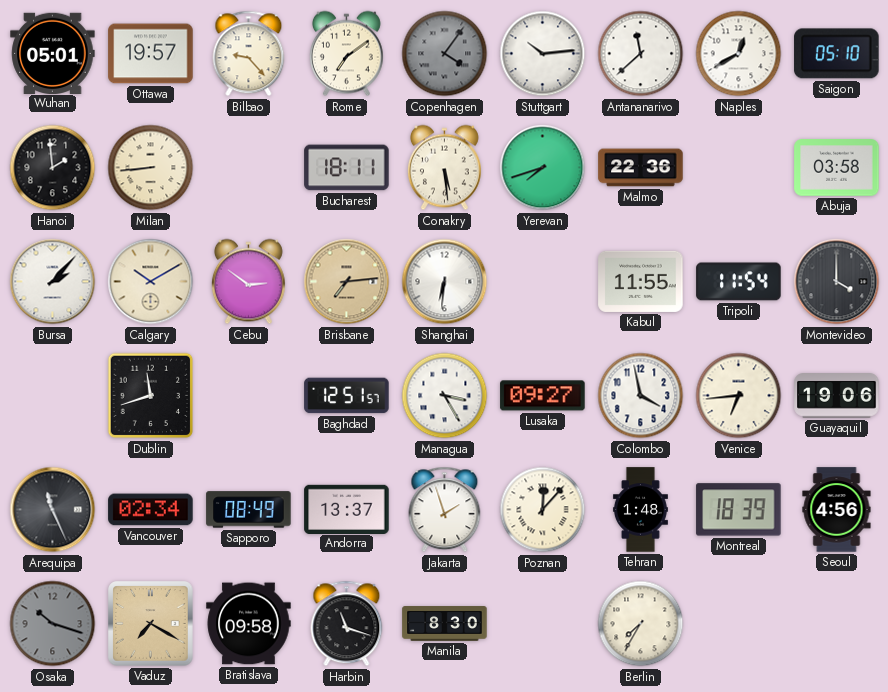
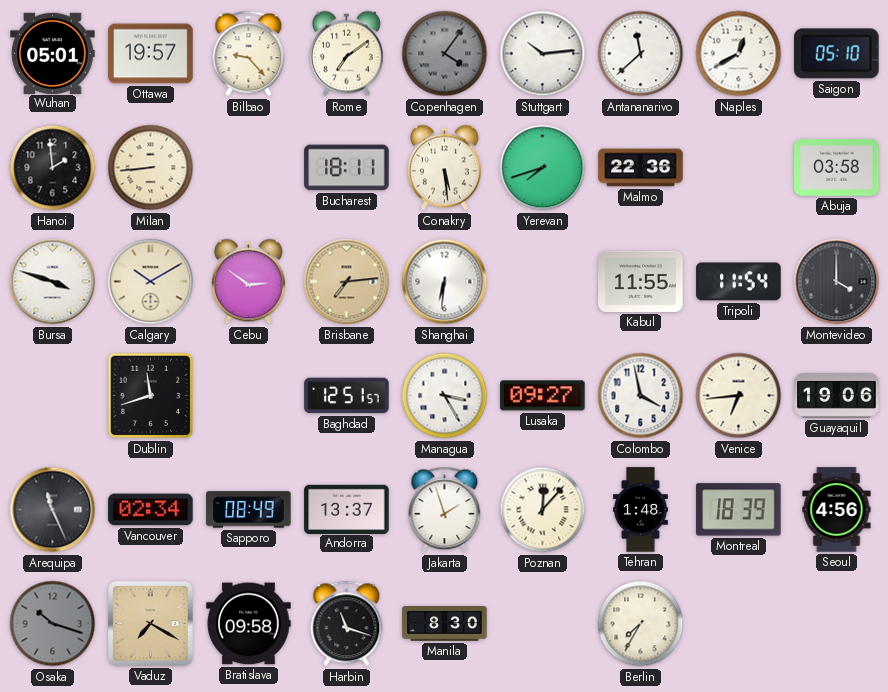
Bursa: 2:07 -> 3:48
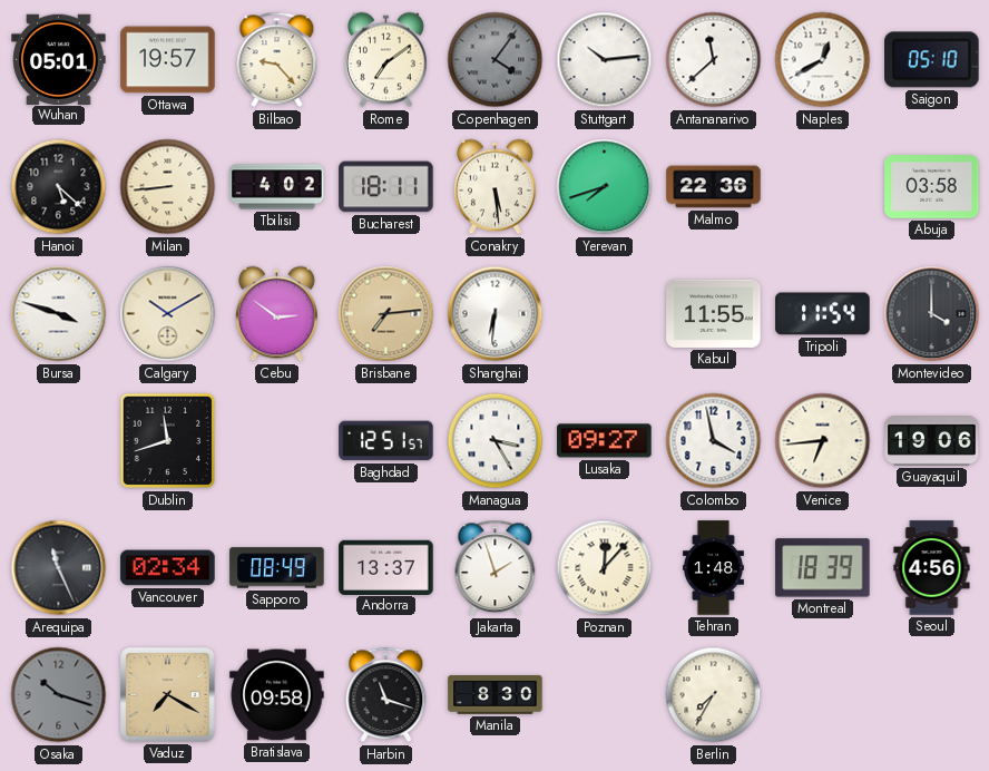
Hanoi: 1:59 -> 5:22
Tbilisi: none -> 4:02
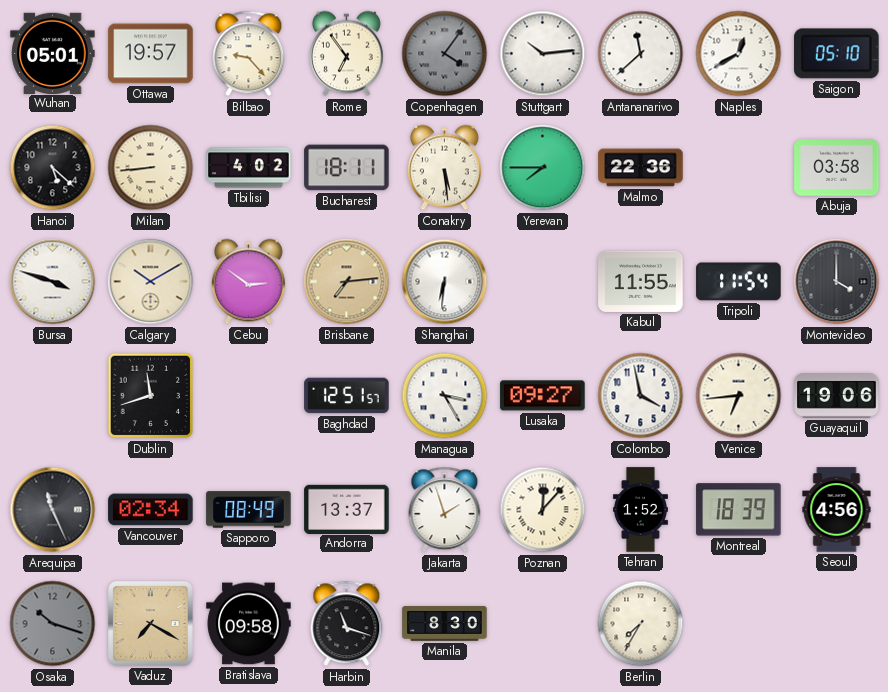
Rome: 7:09 -> 6:54
Yerevan: 7:42 -> 7:45
Tehran: 1:48 -> 1:52
